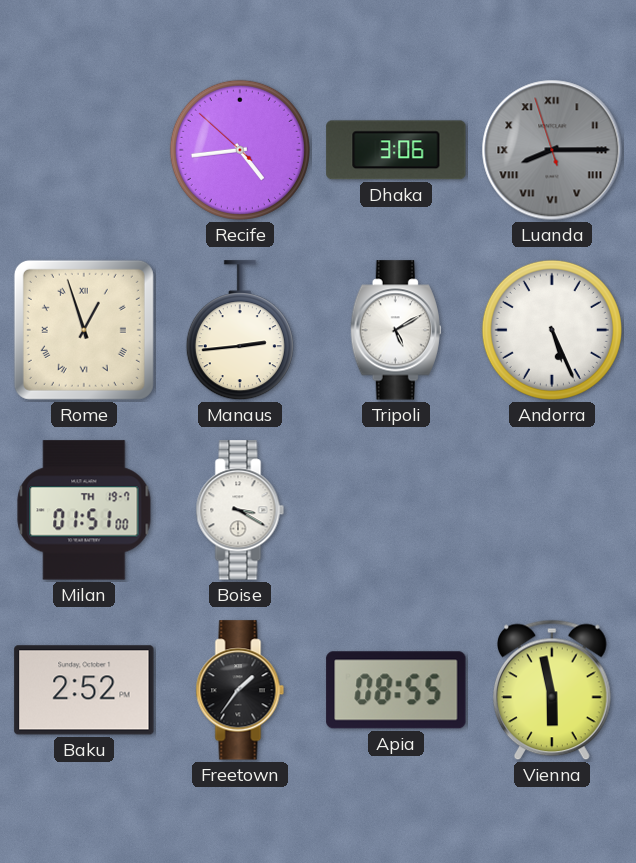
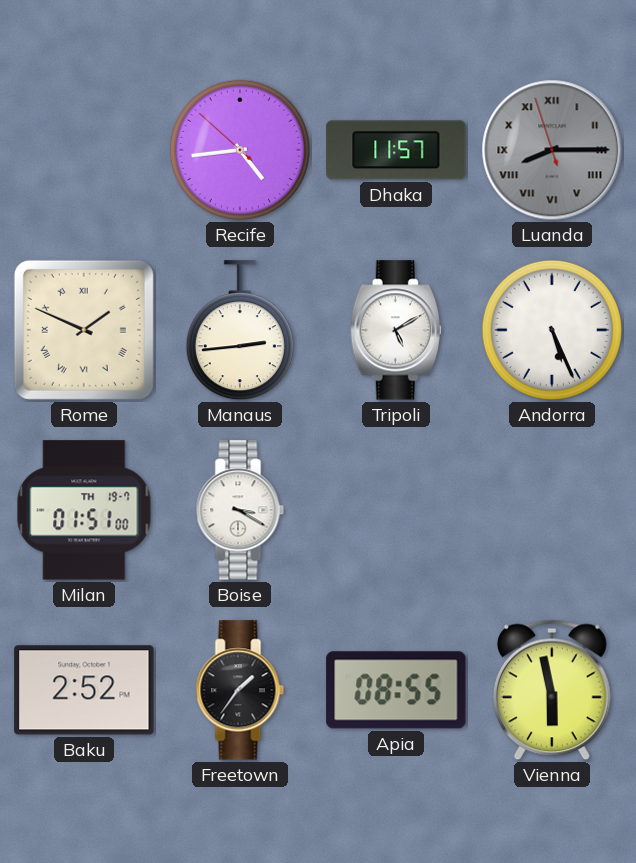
Dhaka: 3:06 -> 11:57
Rome: 12:57 -> 1:49
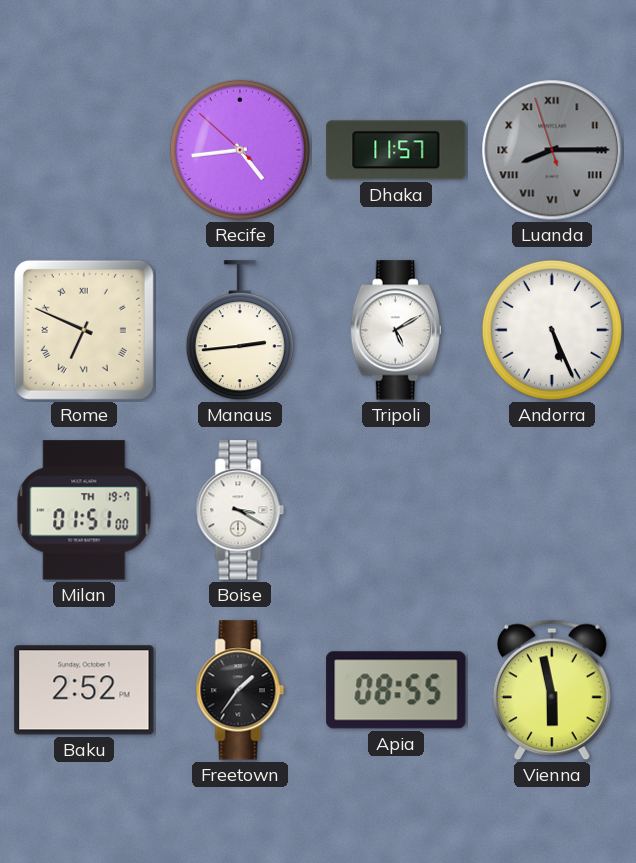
Rome: 1:49 -> 6:49
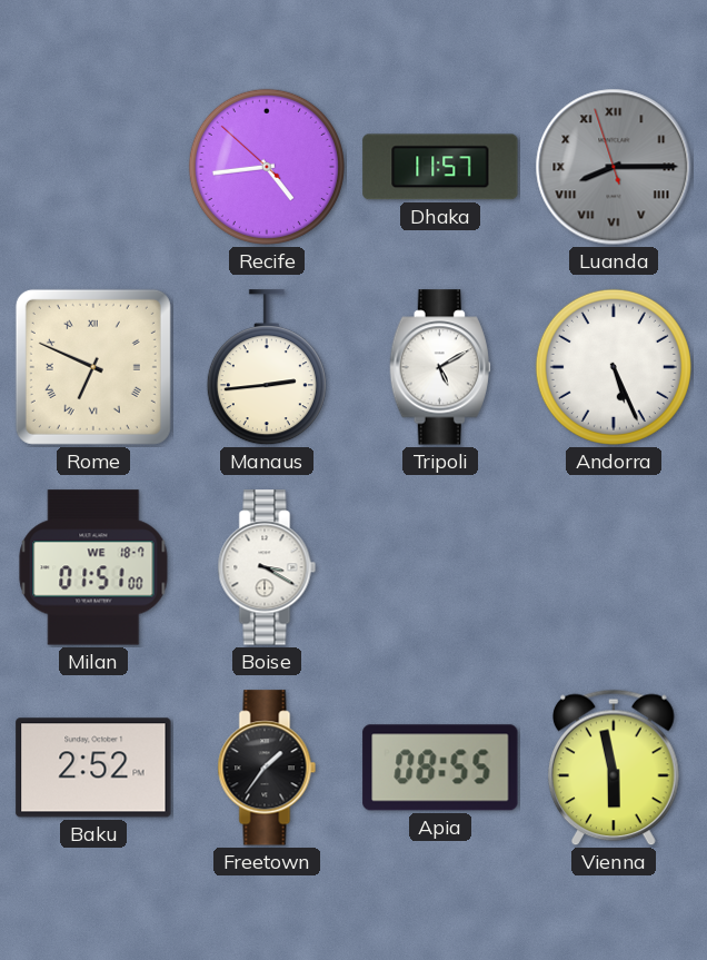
Milan date: TH 19-7 -> WE 18-7
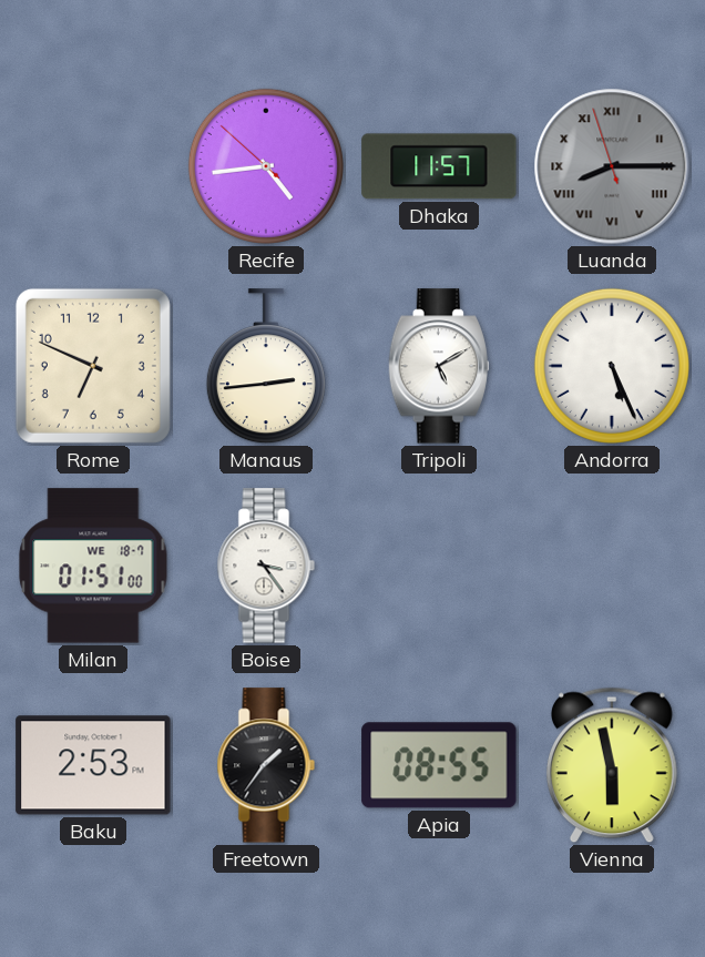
Rome numerals: Roman -> Arabic
Boise: 3:20 -> 3:24
Baku: 2:52 -> 2:53
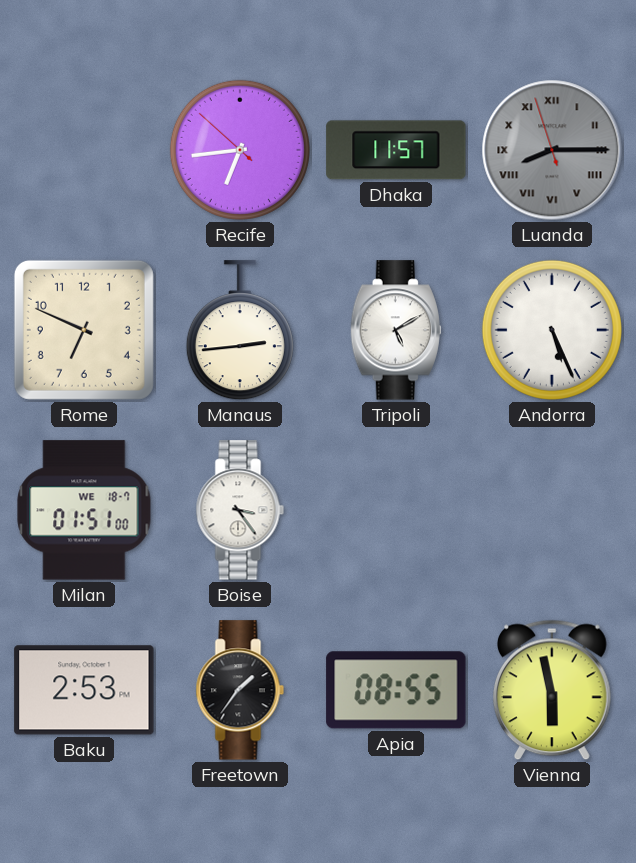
Recife: 4:43 -> 6:43
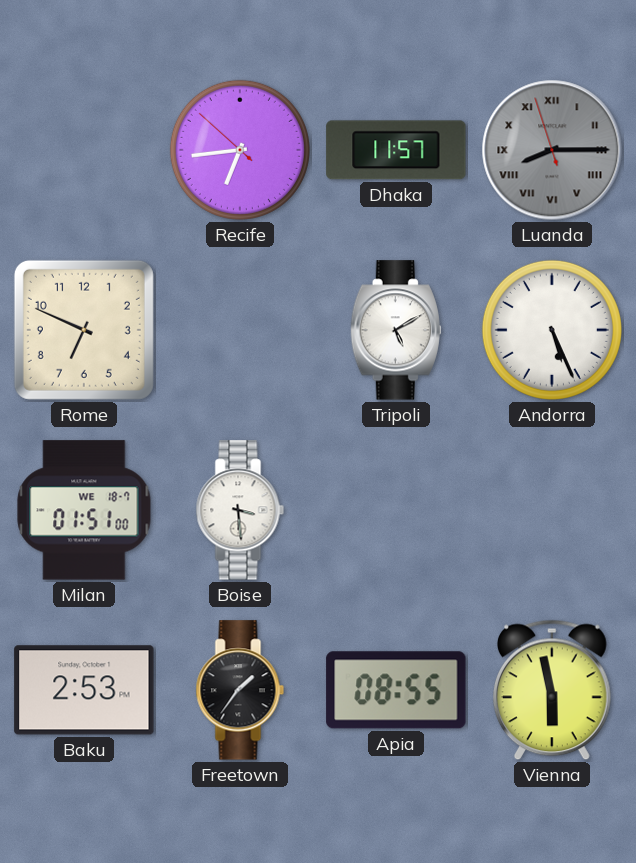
Manaus: 2:44 -> none
Boise: 3:24 -> 3:29
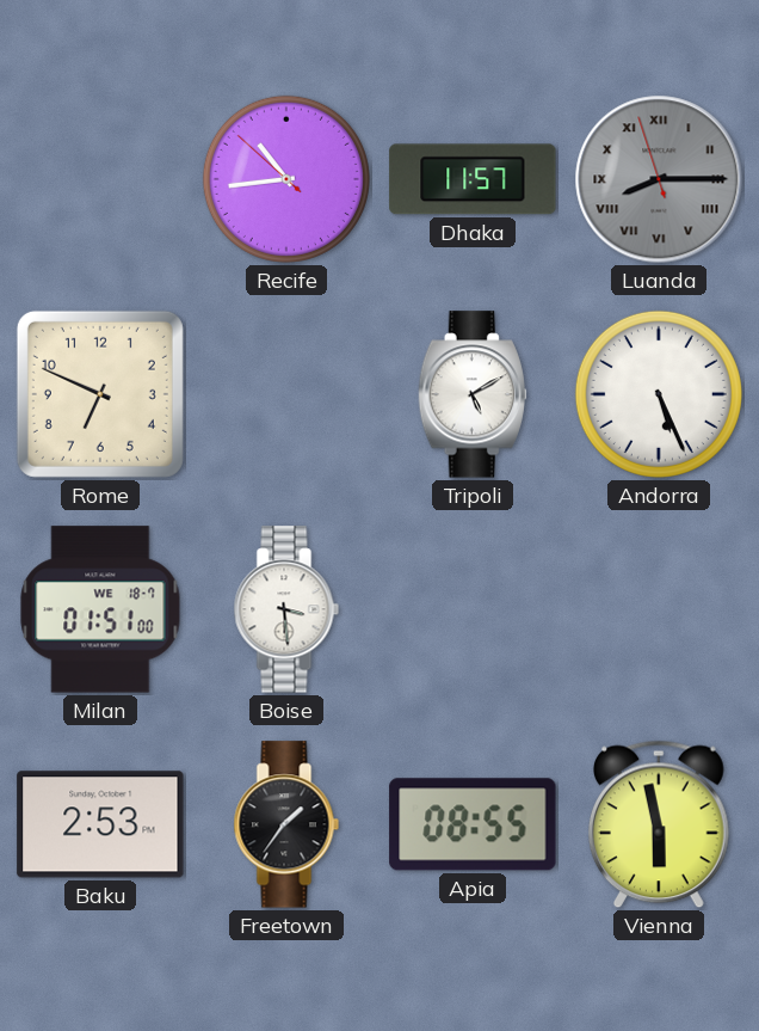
Recife: 6:43 -> 10:43
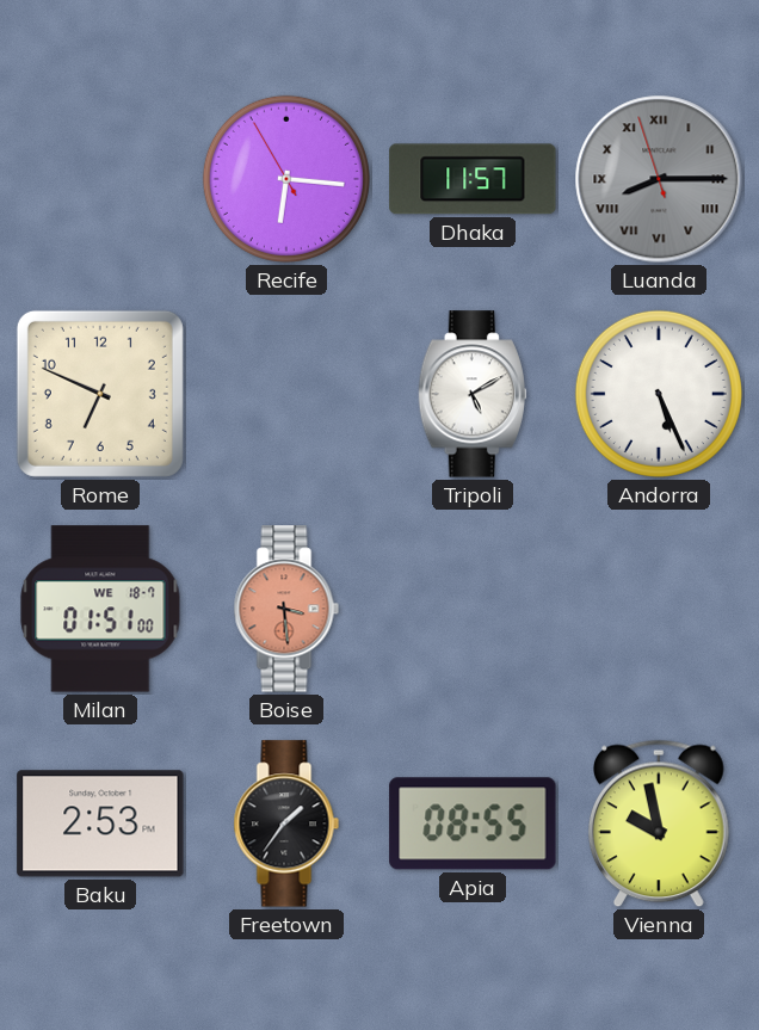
Recife: 10:43 -> 6:15
Boise dial: white -> salmon
Vienna: 5:58 -> 9:58
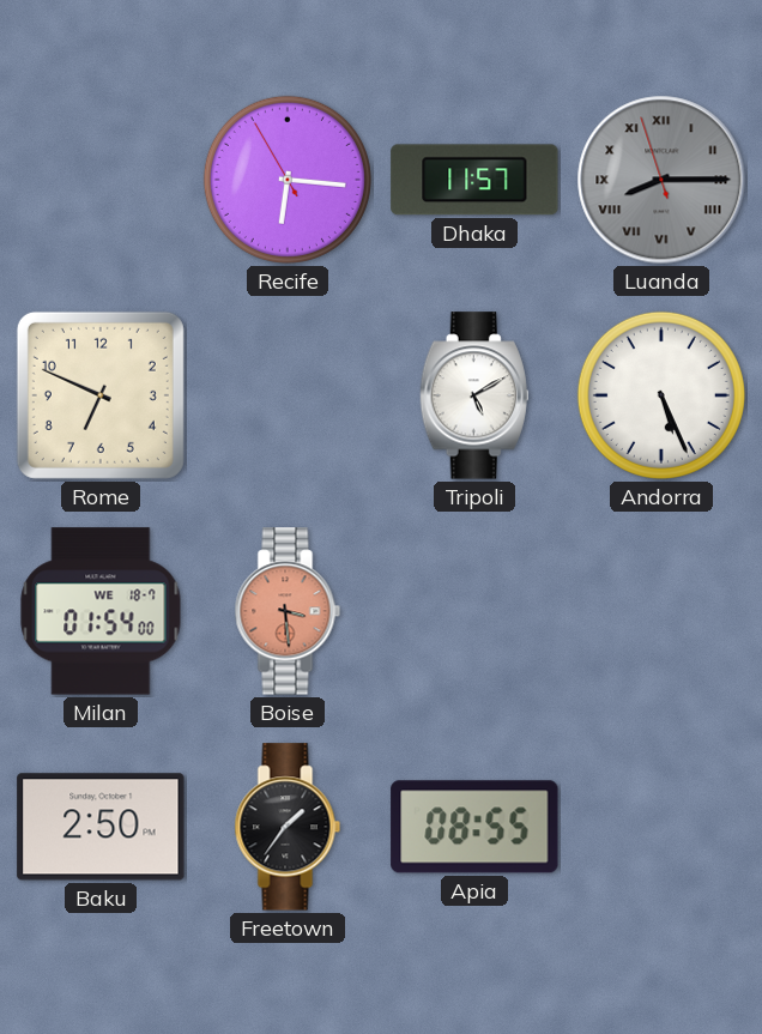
Milan: 01:51 -> 01:54
Baku: 2:53 -> 2:50
Vienna: 9:58 -> none
